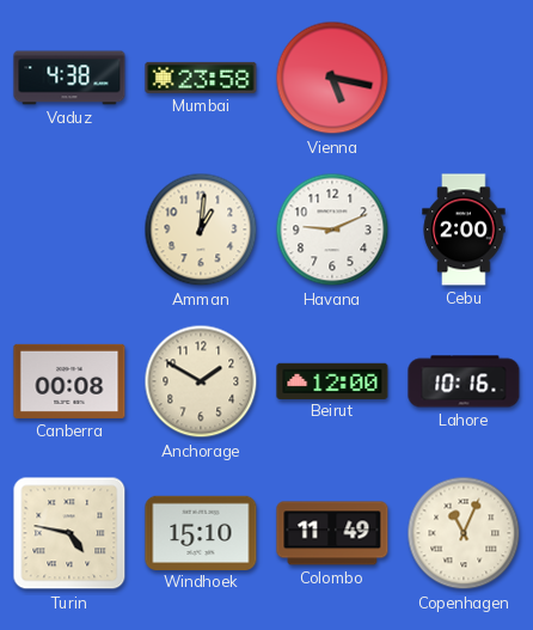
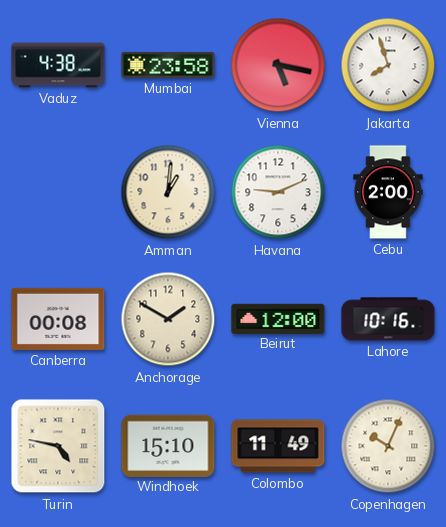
Jakarta: none -> 7:57
Copenhagen: 11:04 -> 10:04
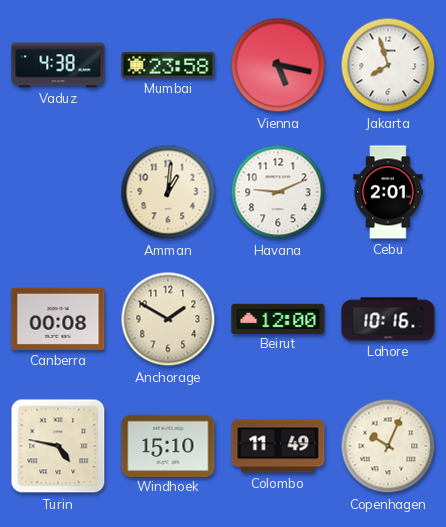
Cebu: 2:00 -> 2:01
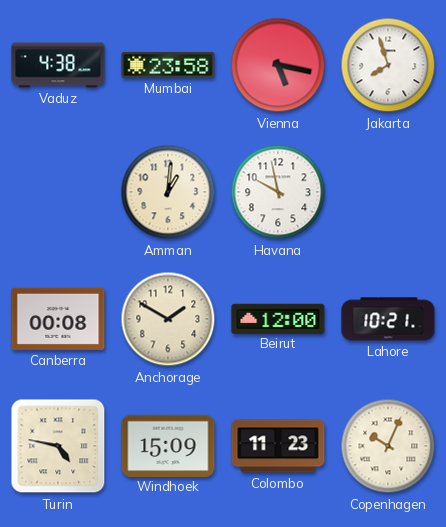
Havana: 9:11 -> 9:58
Cebu: 2:01 -> none
Lahore: 10:16 -> 10:21
Windhoek: 15:10 -> 15:09
Colombo: 11:49 -> 11:23
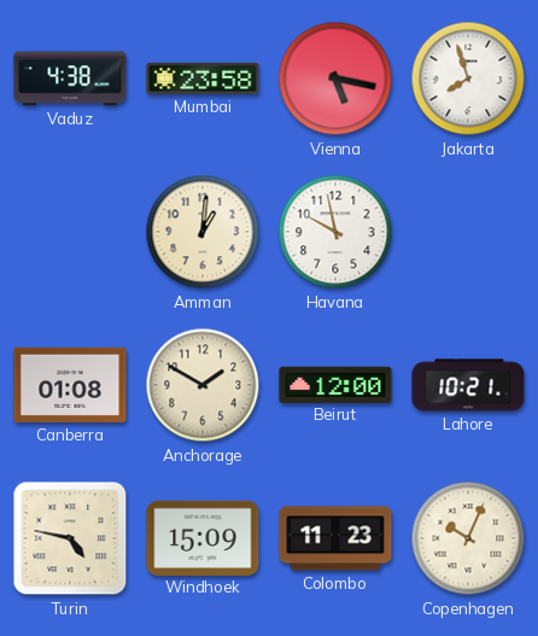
Canberra: 00:08 -> 01:08
